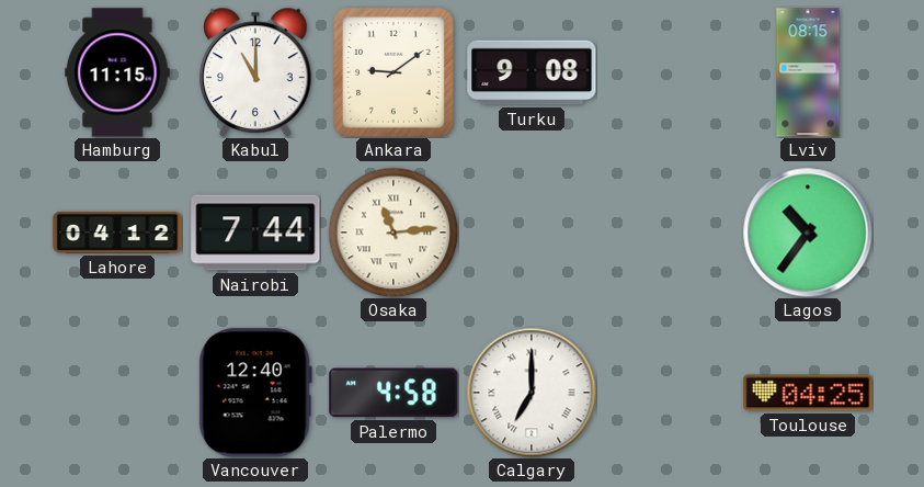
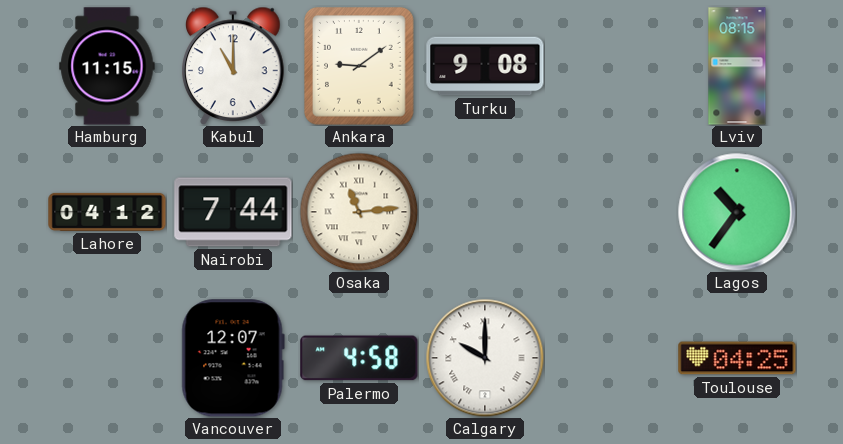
Vancouver: 12:40 -> 12:07
Calgary: 7:00 -> 10:00
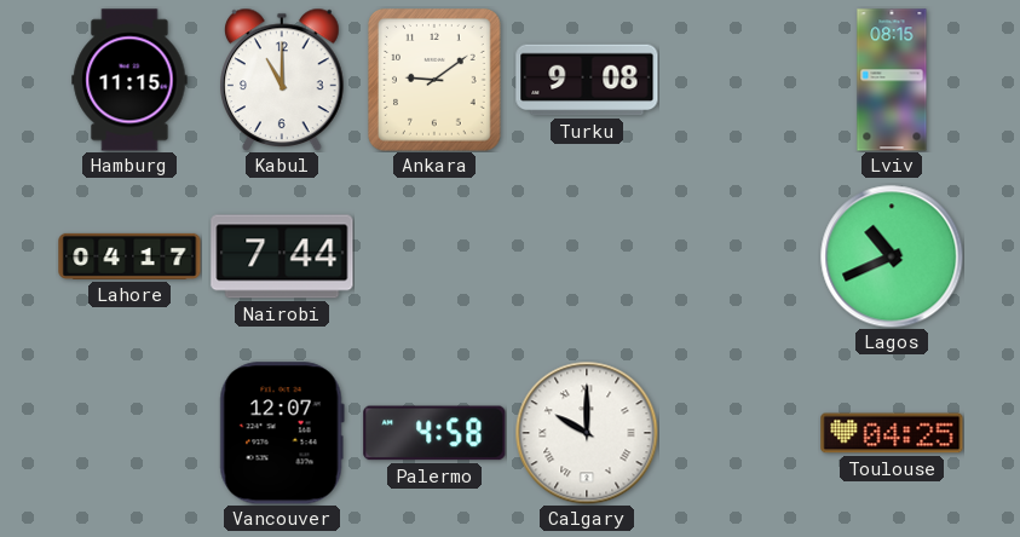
Lahore: 04:12 -> 04:17
Osaka: 11:14 -> none
Lagos: 10:36 -> 10:41
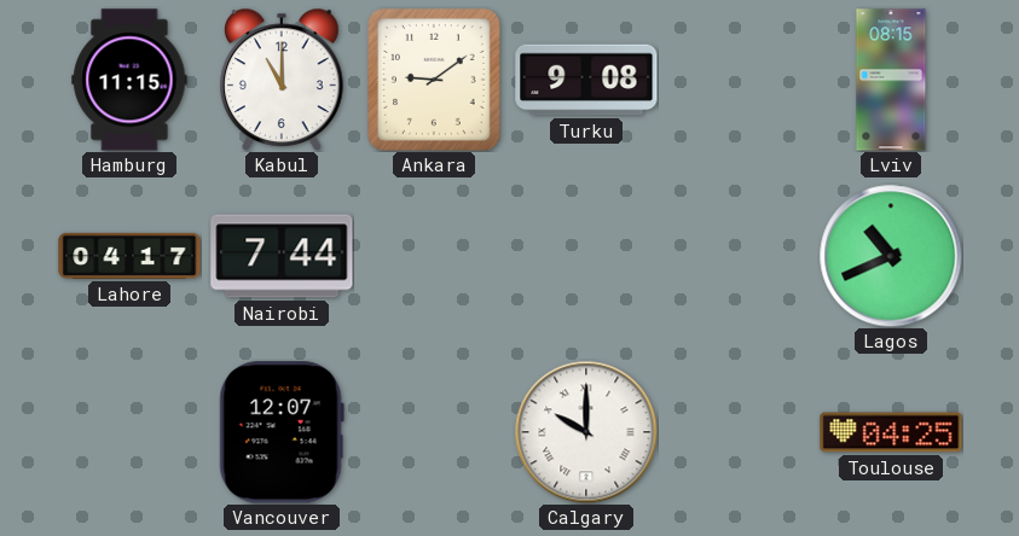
Palermo: 4:58 -> none
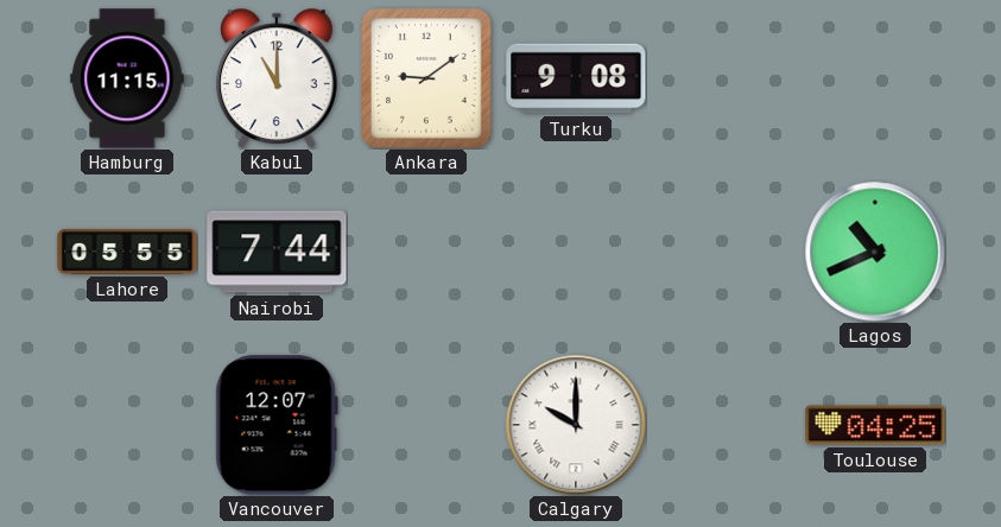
Lviv: 08:15 -> none
Lahore: 04:17 -> 05:55
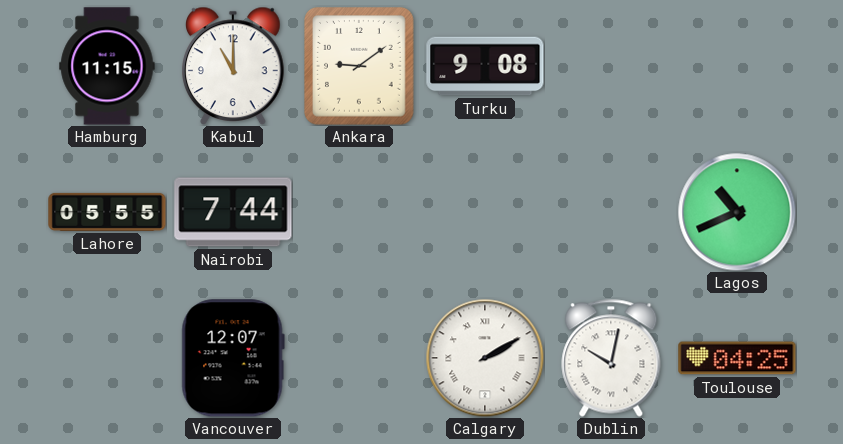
Calgary: 10:00 -> 2:10
Dublin: none -> 10:02
